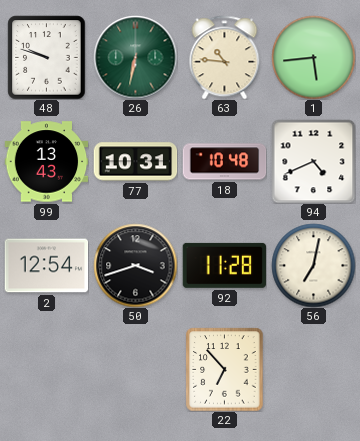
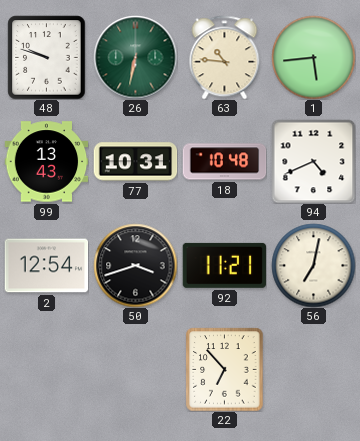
92: 11:28 -> 11:21
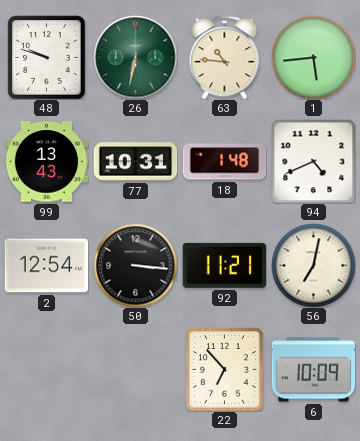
18: 10:48 -> 1:48
50: 3:42 -> 3:16
6: none -> 10:09
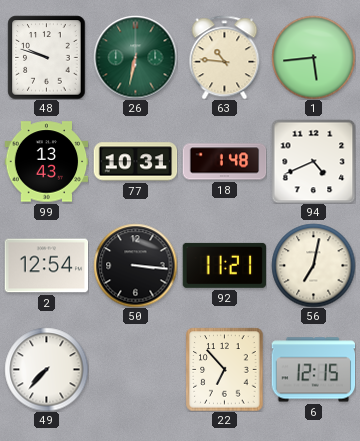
49: none -> 7:37
6: 10:09 -> 12:15
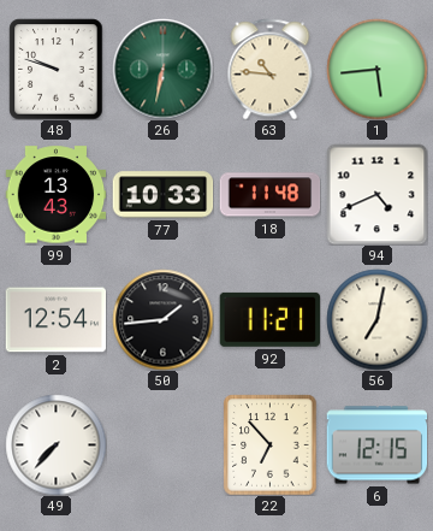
77: 10:31 -> 10:33
18: 1:48 -> 11:48
50: 3:16 -> 1:44
